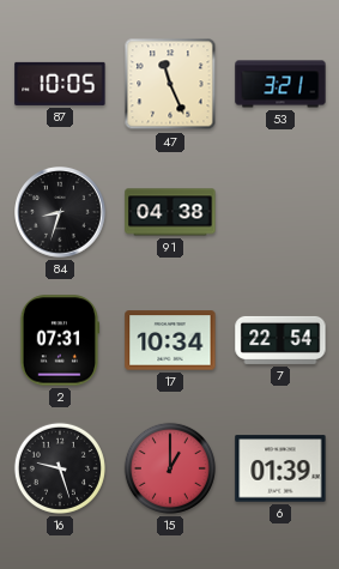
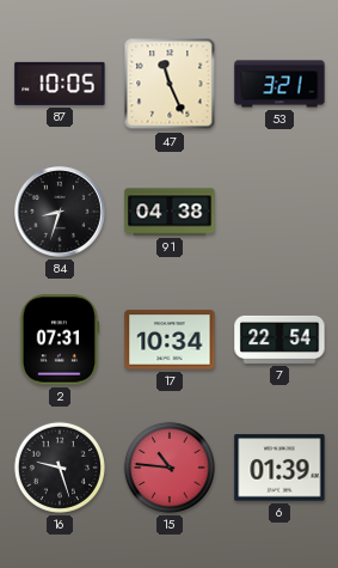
15: 1:00 -> 10:46
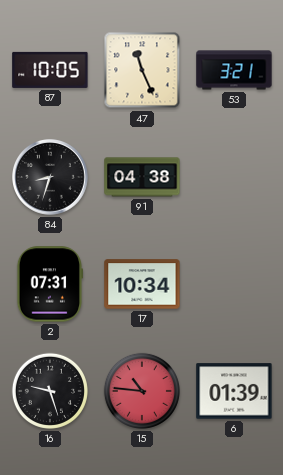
7: 22:54 -> none
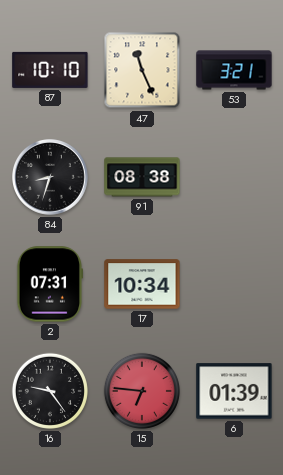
87: 10:05 -> 10:10
91: 04:38 -> 08:38
16: 9:27 -> 9:24
15: 10:46 -> 6:46
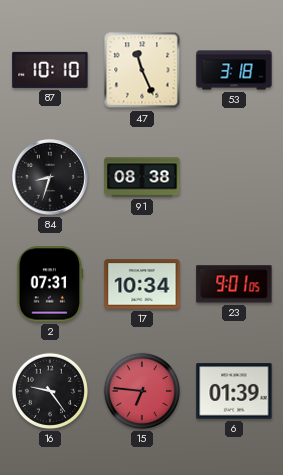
53: 3:21 -> 3:18
23: none -> 9:01
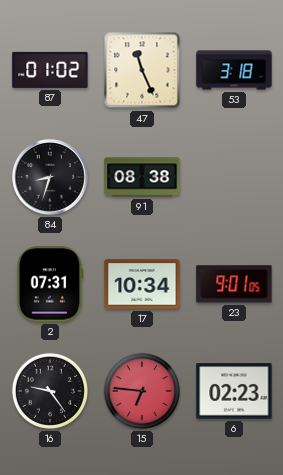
87: 10:10 -> 01:02
6: 01:39 -> 02:23
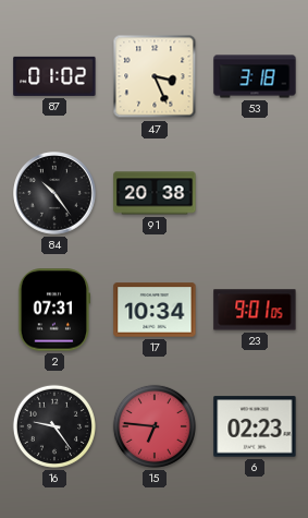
47: 11:26 -> 3:26
84: 8:33 -> 10:24
91: 08:38 -> 20:38
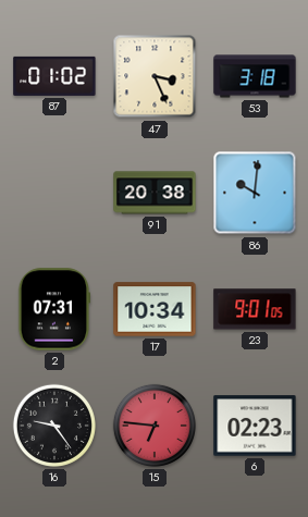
84: 10:24 -> none
86: none -> 10:01
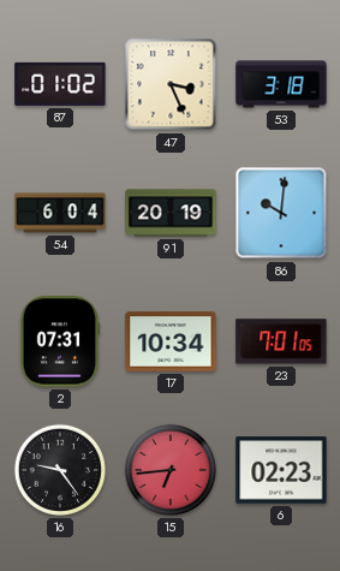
54: none -> 6:04
91: 20:38 -> 20:19
23: 9:01 -> 7:01
15: 6:46 -> 6:44
